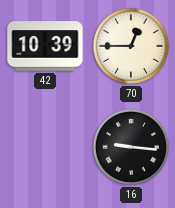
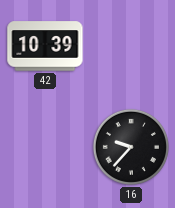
70: 12:45 -> none
16: 9:16 -> 9:37
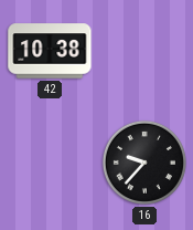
42: 10:39 -> 10:38
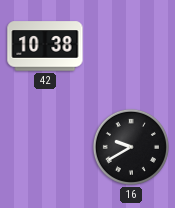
16: 9:37 -> 9:40
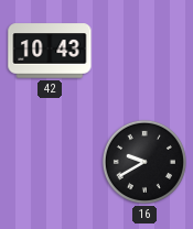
42: 10:38 -> 10:43
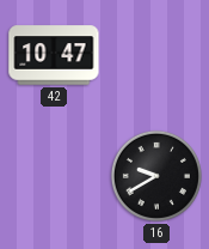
42: 10:43 -> 10:47
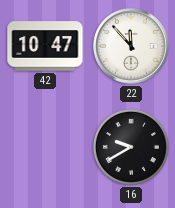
22: none -> 11:53
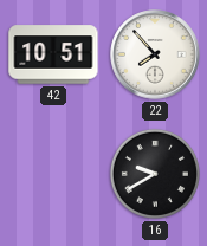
42: 10:47 -> 10:51
22: 11:53 -> 7:53
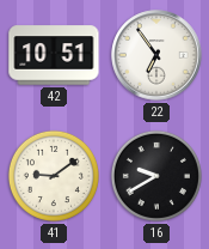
22: 7:53 -> 6:54
41: none -> 9:09
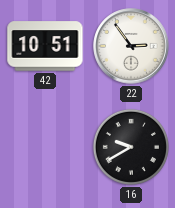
22: 6:54 -> 2:54
41: 9:09 -> none
